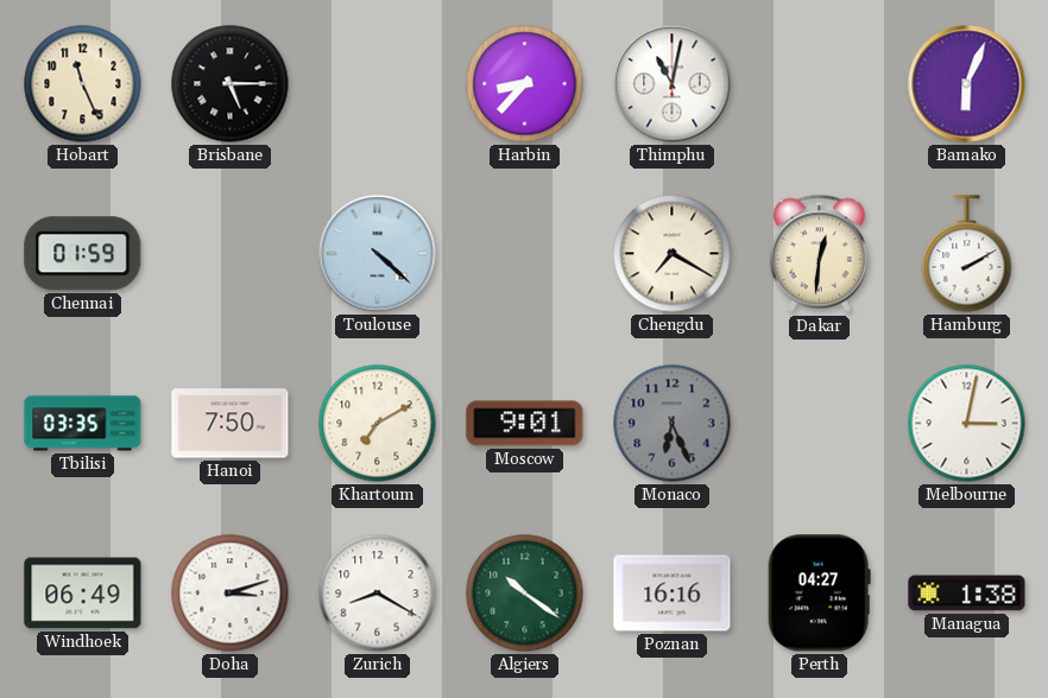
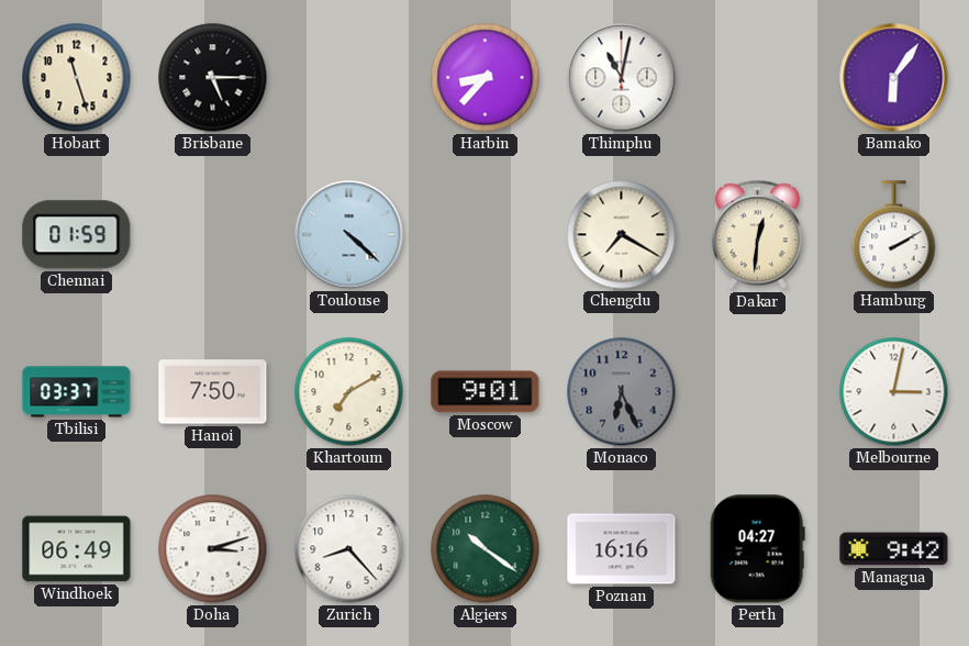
Hobart: 11:26 -> 11:27
Bamako: 6:04 -> 6:06
Tbilisi: 03:35 -> 03:37
Zurich: 8:20 -> 8:23
Managua: 1:38 -> 9:42
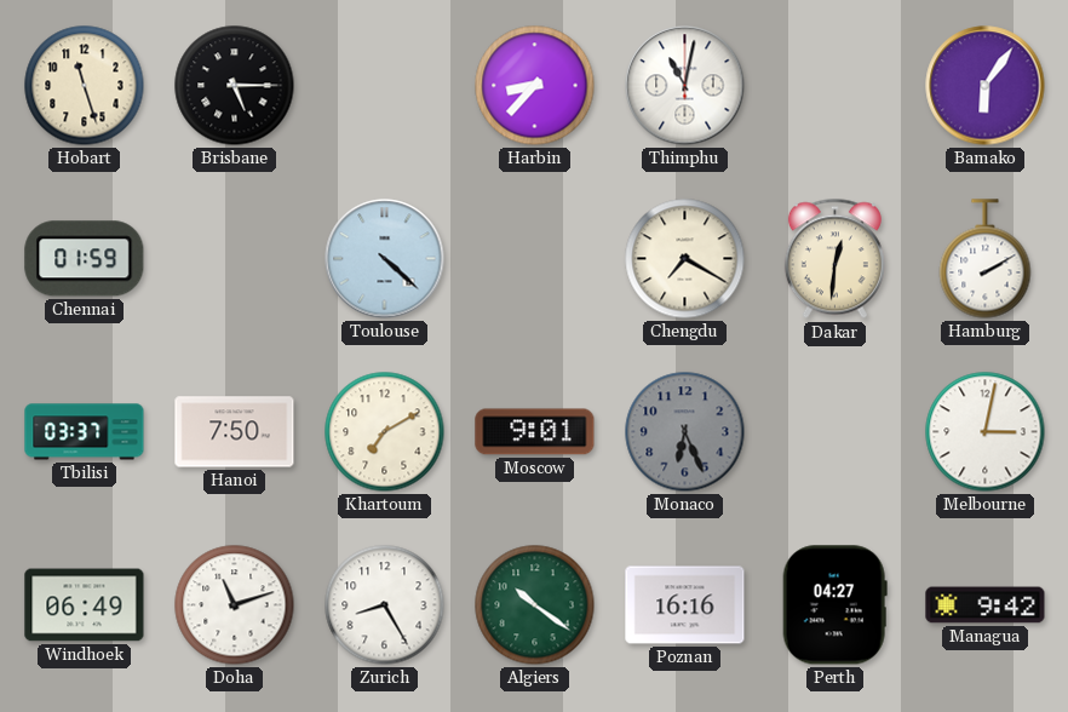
Doha: 3:12 -> 11:12
Zurich: 8:23 -> 8:25
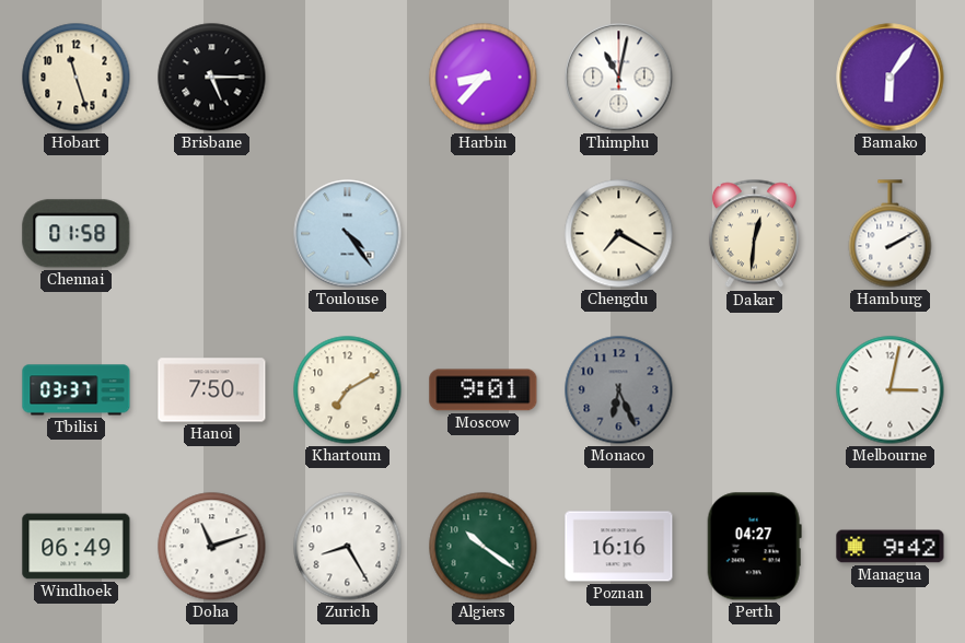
Chennai: 01:59 -> 01:58
Toulouse: 4:22 -> 4:24
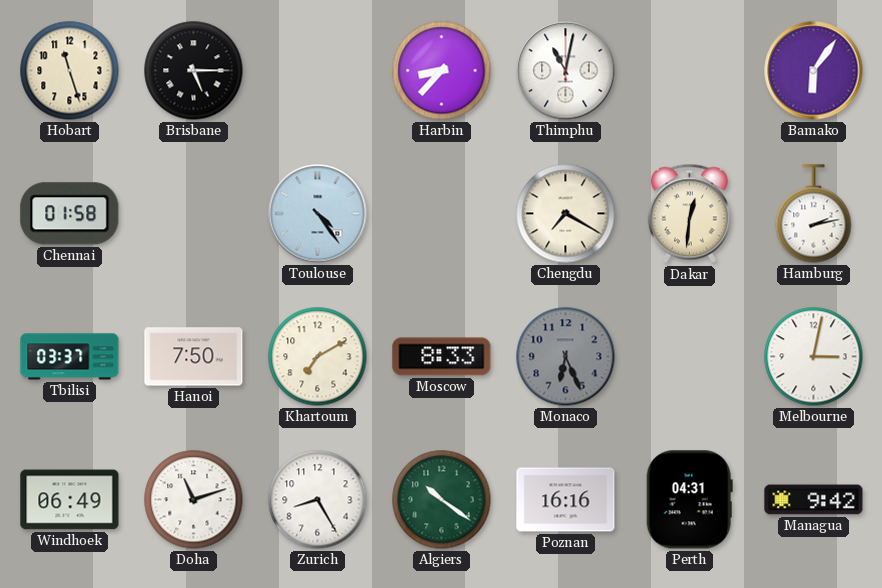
Hamburg: 2:10 -> 2:13
Moscow: 9:01 -> 8:33
Perth: 04:27 -> 04:31
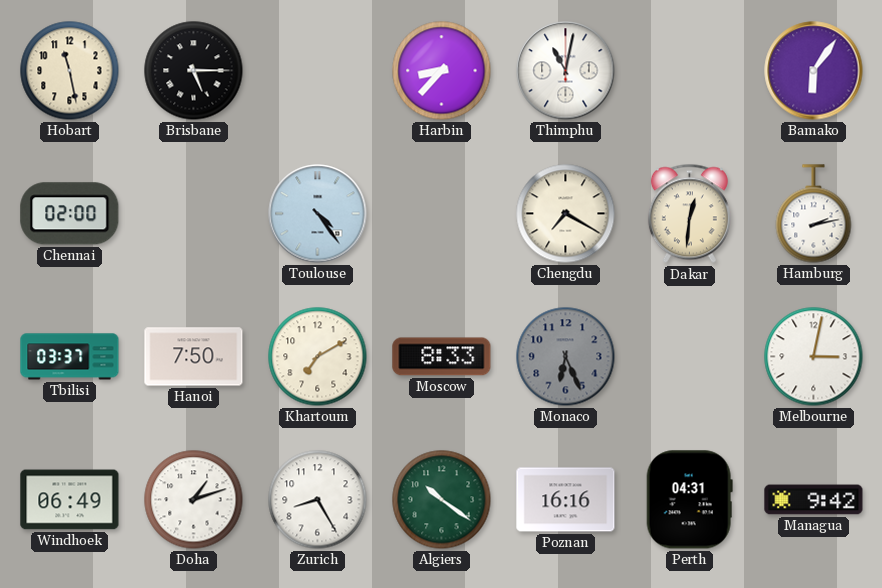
Hobart: 11:27 -> 11:28
Chennai: 01:58 -> 02:00
Doha: 11:12 -> 1:12
